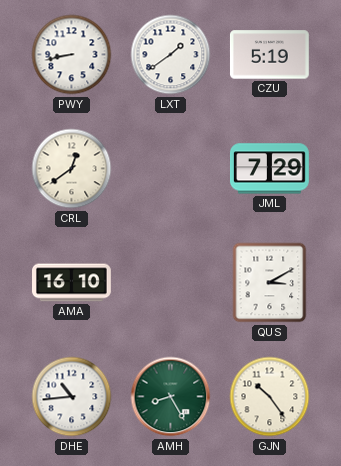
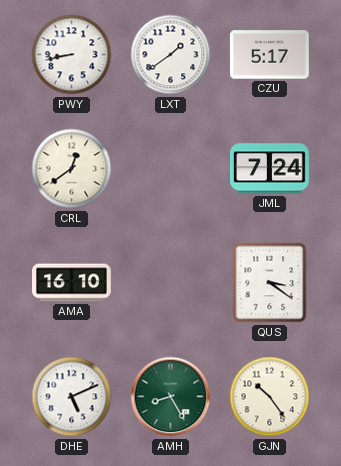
CZU: 5:19 -> 5:17
JML: 7:29 -> 7:24
QUS: 3:10 -> 3:21
DHE: 10:44 -> 5:11
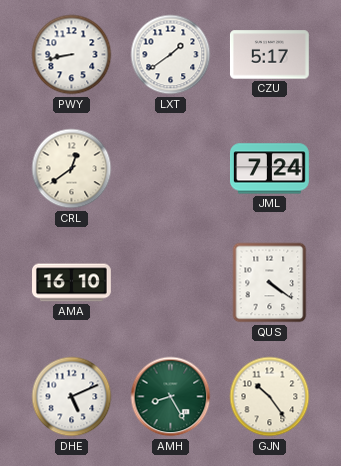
QUS: 3:21 -> 4:21
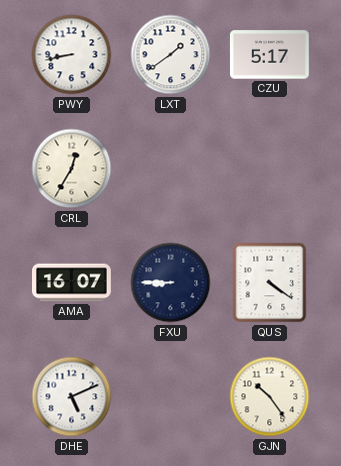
CRL: 12:39 -> 12:35
JML: 7:24 -> none
AMA: 16:10 -> 16:07
FXU: none -> 8:45
AMH: 8:25 -> none
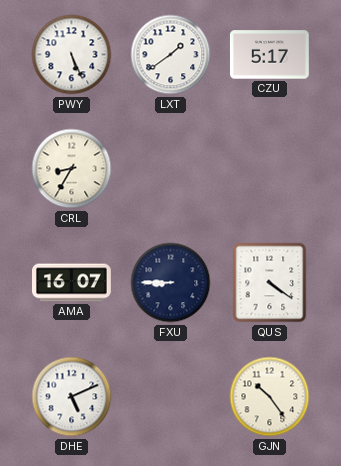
PWY: 8:43 -> 5:26
CRL: 12:35 -> 8:35
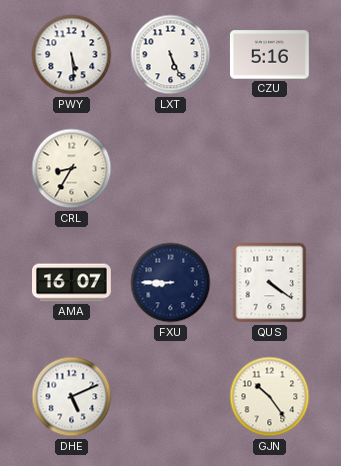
PWY: 5:26 -> 5:29
LXT: 1:39 -> 5:26
CZU: 5:17 -> 5:16
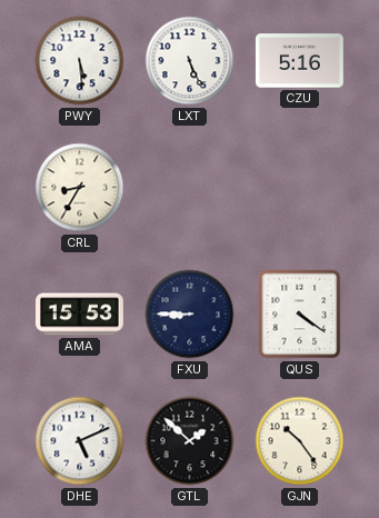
AMA: 16:07 -> 15:53
GTL: none -> 1:52
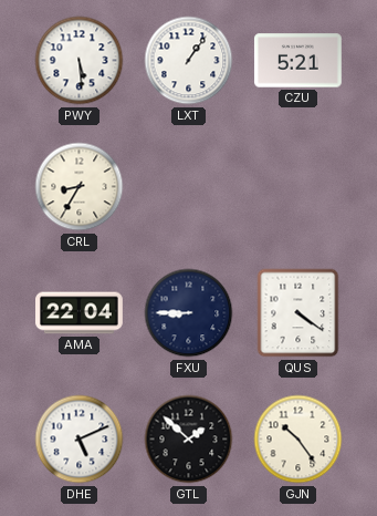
LXT: 5:26 -> 1:06
CZU: 5:16 -> 5:21
AMA: 15:53 -> 22:04
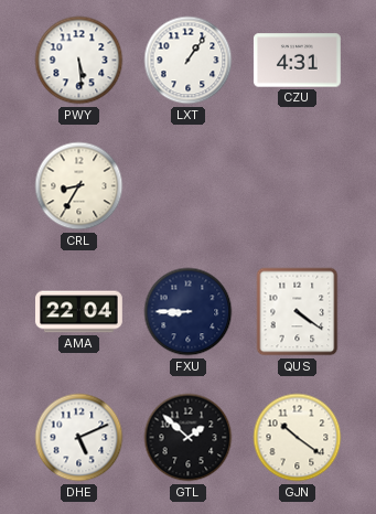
CZU: 5:21 -> 4:31
GJN: 10:24 -> 10:21
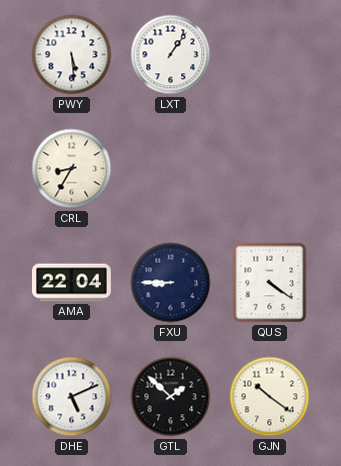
CZU: 4:31 -> none
